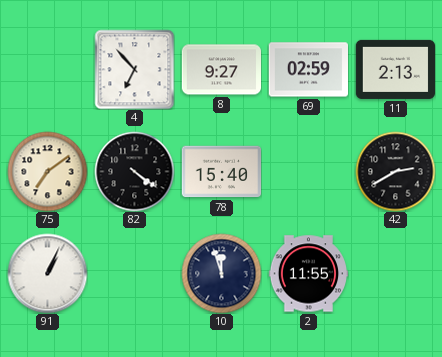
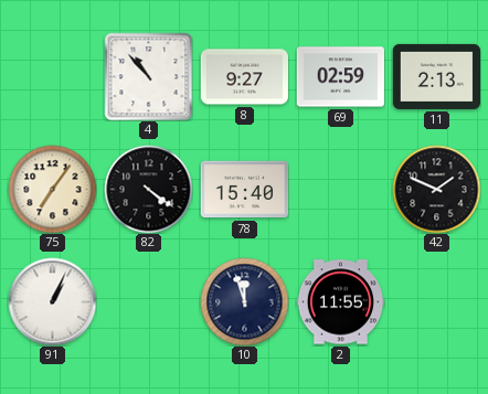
4: 6:53 -> 10:53
75: 7:09 -> 7:06
42: 2:40 -> 1:49
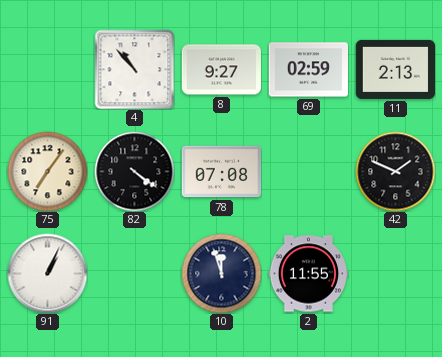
78: 15:40 -> 07:08
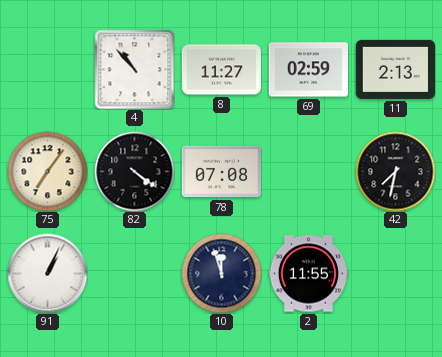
8: 9:27 -> 11:27
42: 1:49 -> 7:32
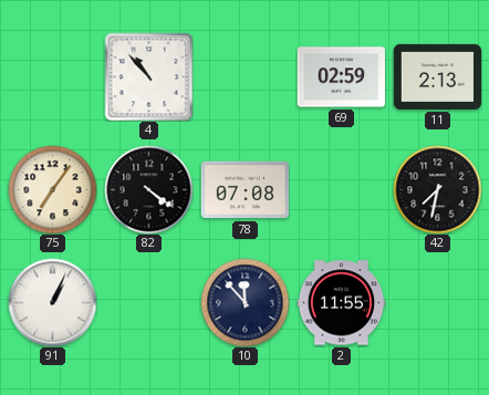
8: 11:27 -> none
10: 11:57 -> 11:53
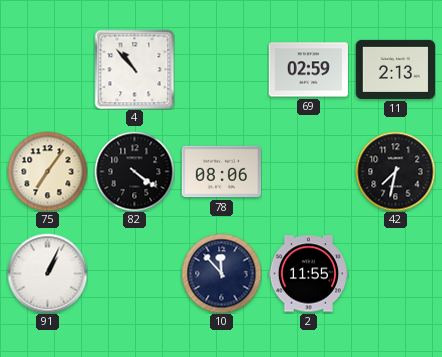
78: 07:08 -> 08:06
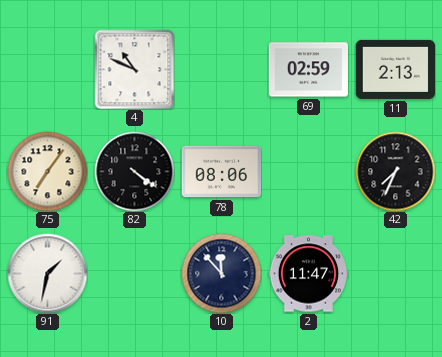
4: 10:53 -> 10:49
42: 7:32 -> 7:34
91: 1:04 -> 1:32
2: 11:55 -> 11:47
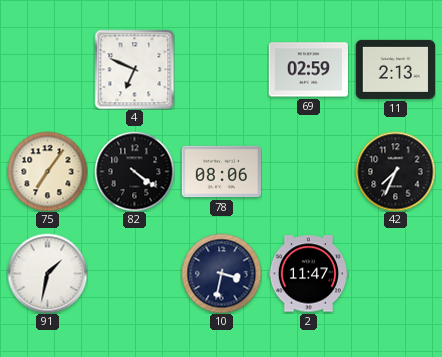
4: 10:49 -> 6:49
10: 11:53 -> 3:32
